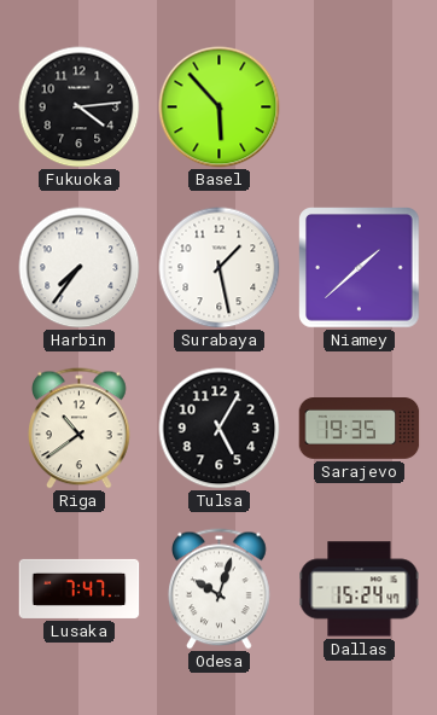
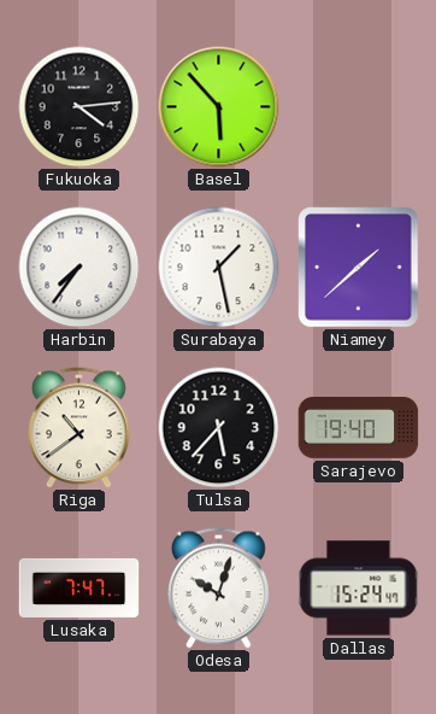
Tulsa: 5:05 -> 5:37
Sarajevo: 19:35 -> 19:40
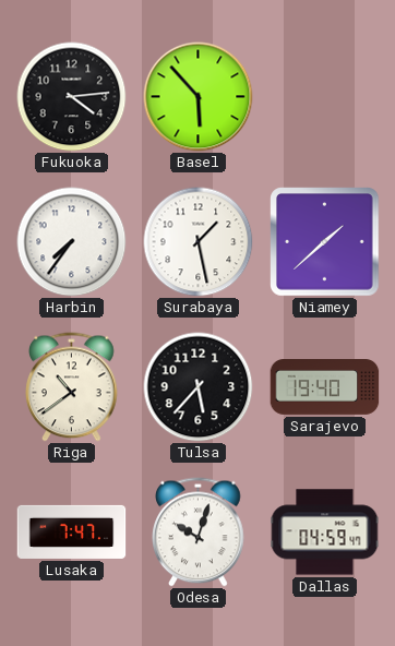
Dallas: 15:24 -> 04:59
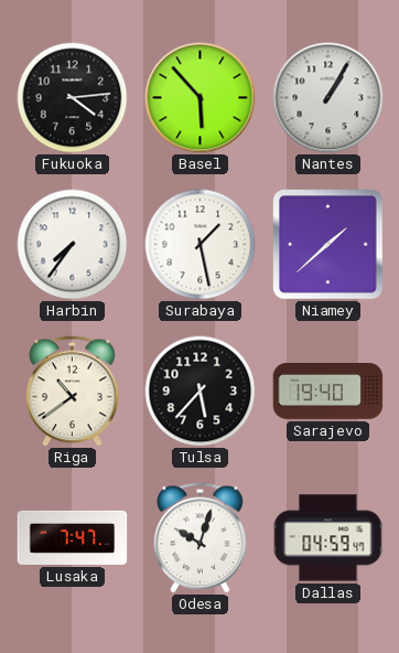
Nantes: none -> 1:05
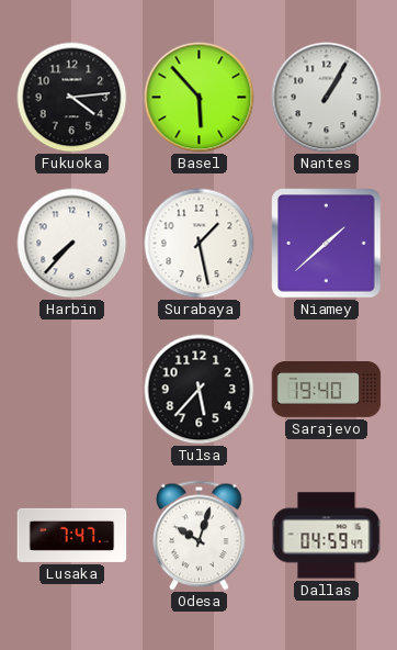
Harbin: 7:36 -> 7:37
Riga: 10:39 -> none
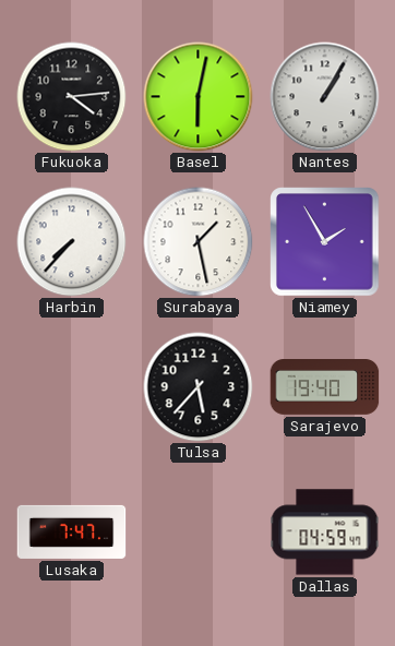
Basel: 5:53 -> 6:02
Niamey: 1:38 -> 1:55
Odesa: 10:03 -> none
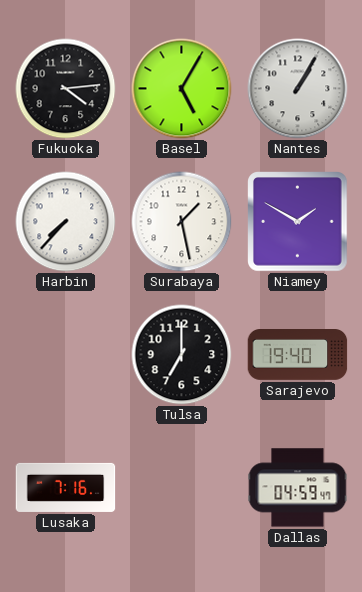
Basel: 6:02 -> 5:05
Niamey: 1:55 -> 1:50
Tulsa: 5:37 -> 7:00
Lusaka: 7:47 -> 7:16
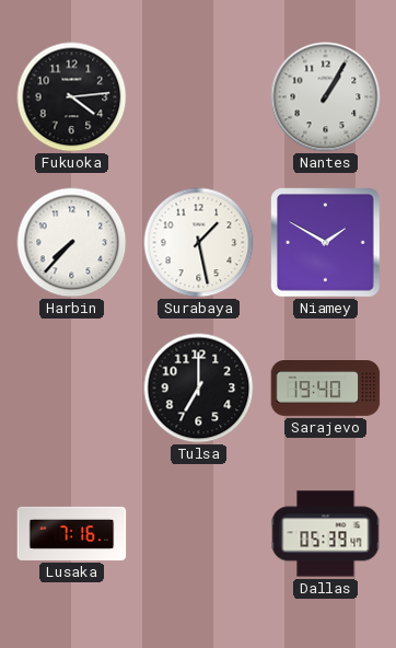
Basel: 5:05 -> none
Dallas: 04:59 -> 05:39
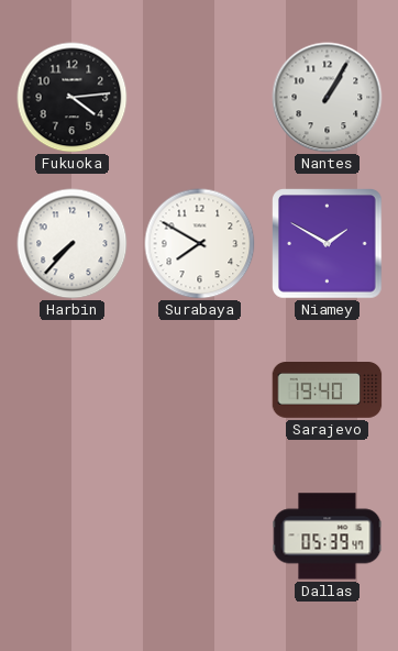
Surabaya: 1:28 -> 7:50
Tulsa: 7:00 -> none
Lusaka: 7:16 -> none
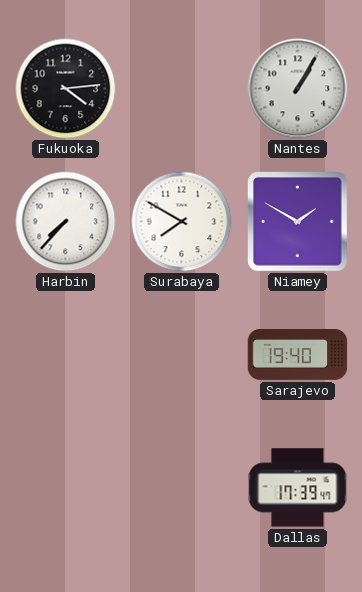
Dallas: 05:39 -> 17:39
